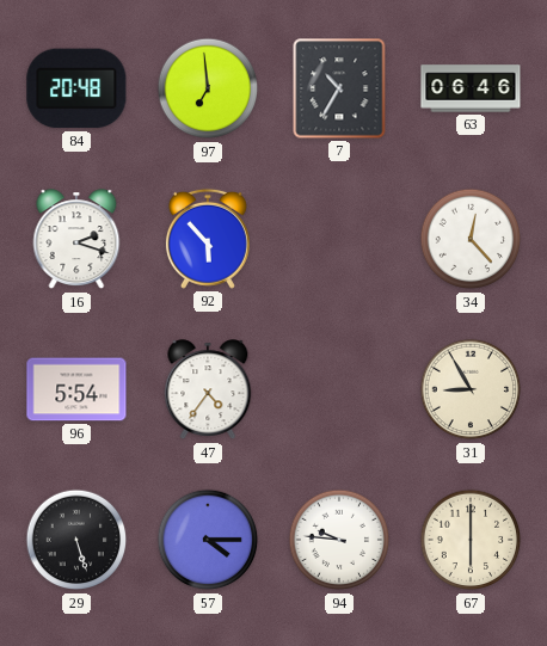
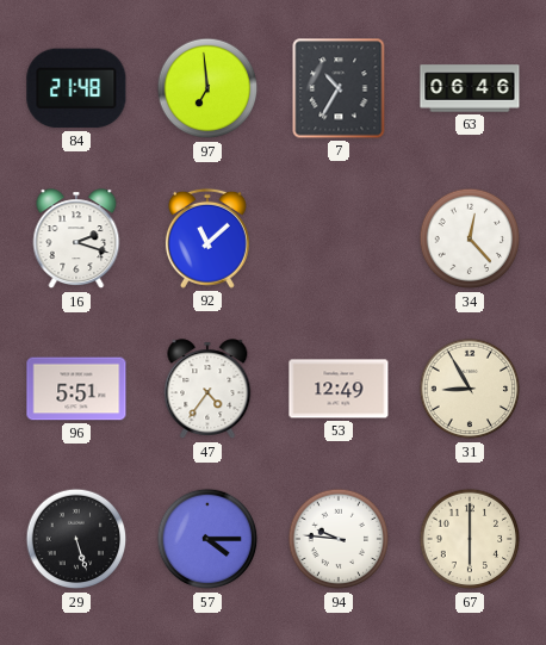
84: 20:48 -> 21:48
92: 5:53 -> 11:08
96: 5:54 -> 5:51
53: none -> 12:49
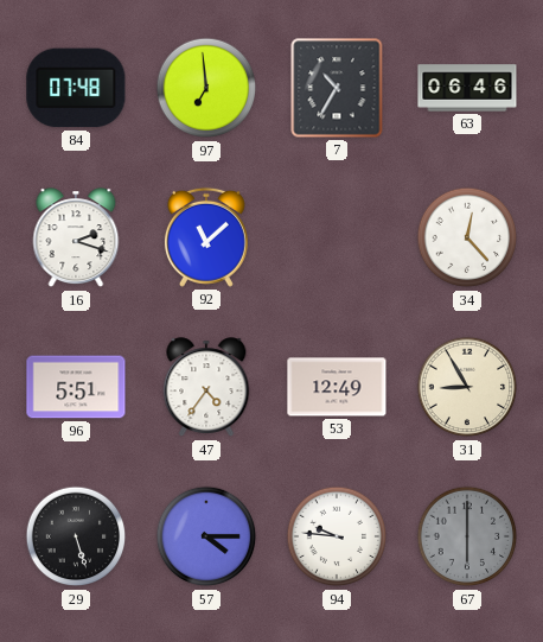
84: 21:48 -> 07:48
67 dial: cream -> grey
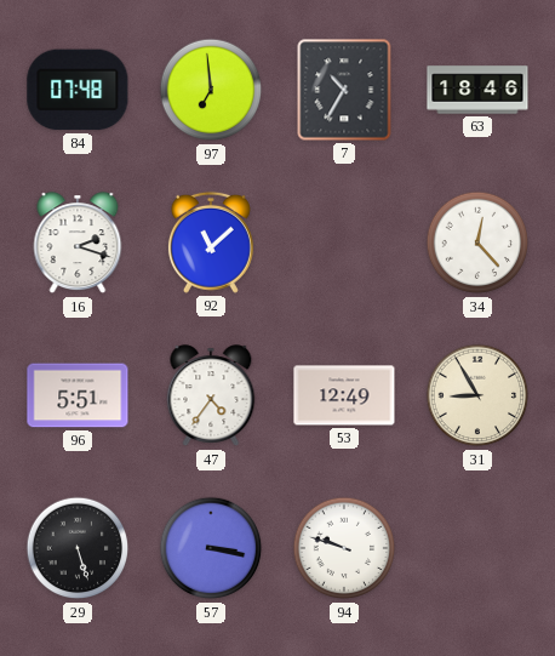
63: 06:46 -> 18:46
57: 4:15 -> 3:17
94: 9:46 -> 9:48
67: 6:00 -> none
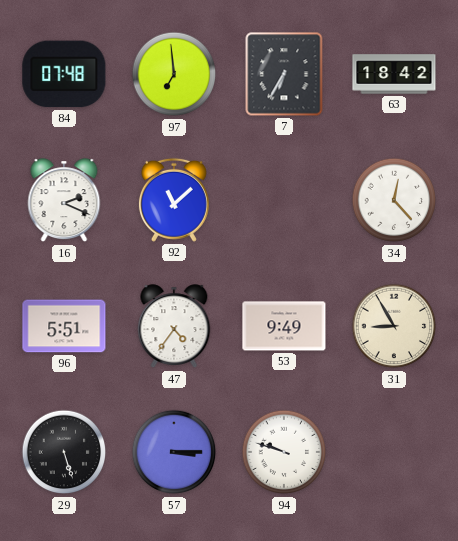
7: 10:35 -> 6:35
63: 18:46 -> 18:42
16: 2:18 -> 2:19
53: 12:49 -> 9:49
57: 3:17 -> 3:15
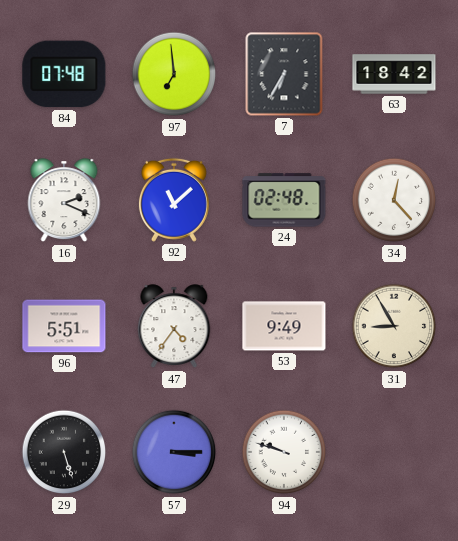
24: none -> 02:48
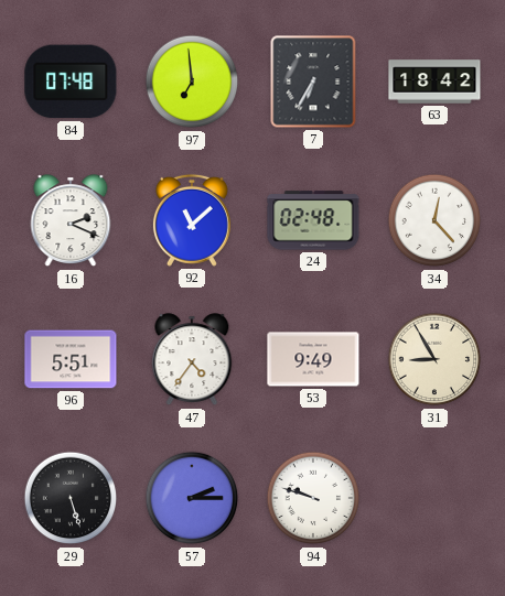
57: 3:15 -> 2:15
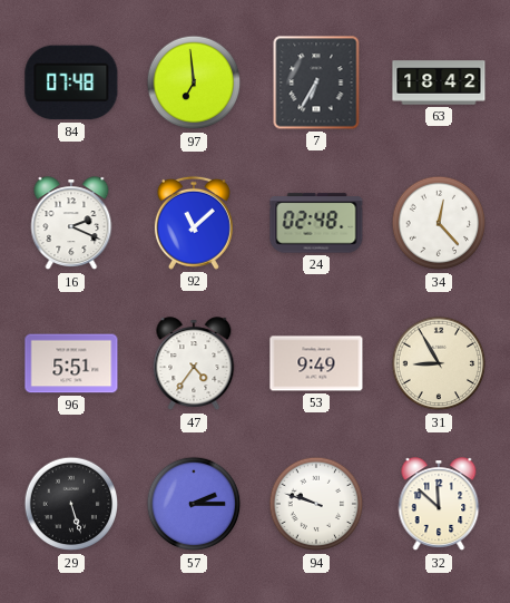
32: none -> 11:52
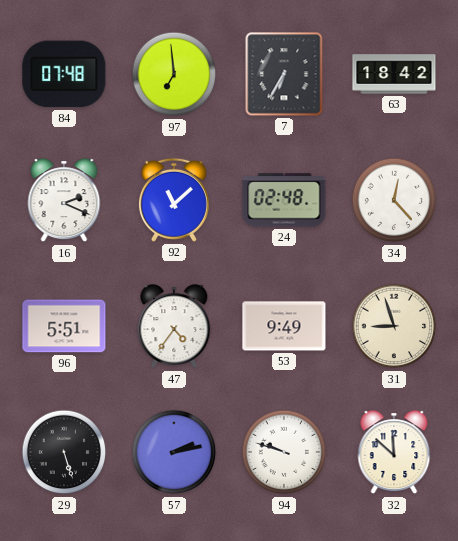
31: 8:55 -> 8:57
57: 2:15 -> 2:13
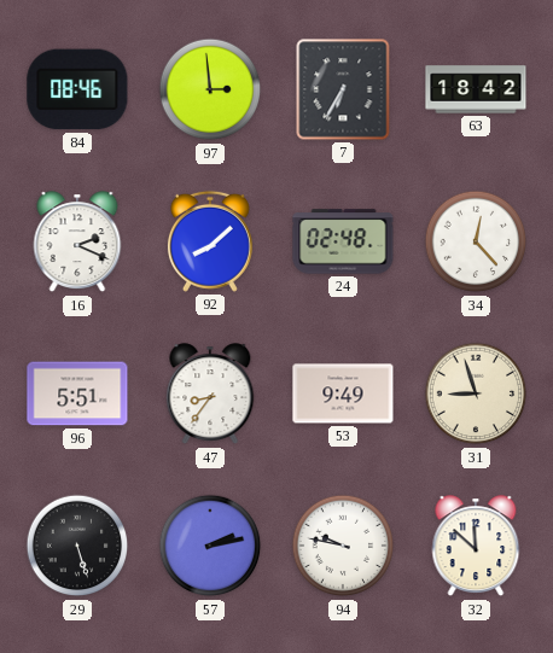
84: 07:48 -> 08:46
97: 6:59 -> 2:59
92: 11:08 -> 8:08
47: 4:36 -> 8:36
94: 9:48 -> 9:47
